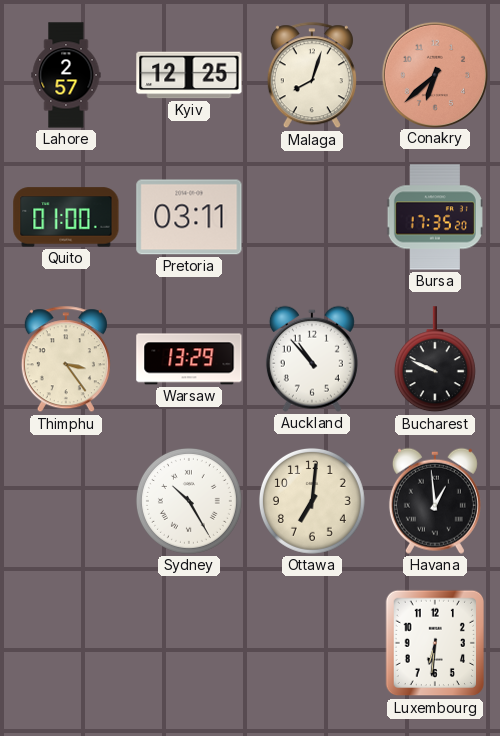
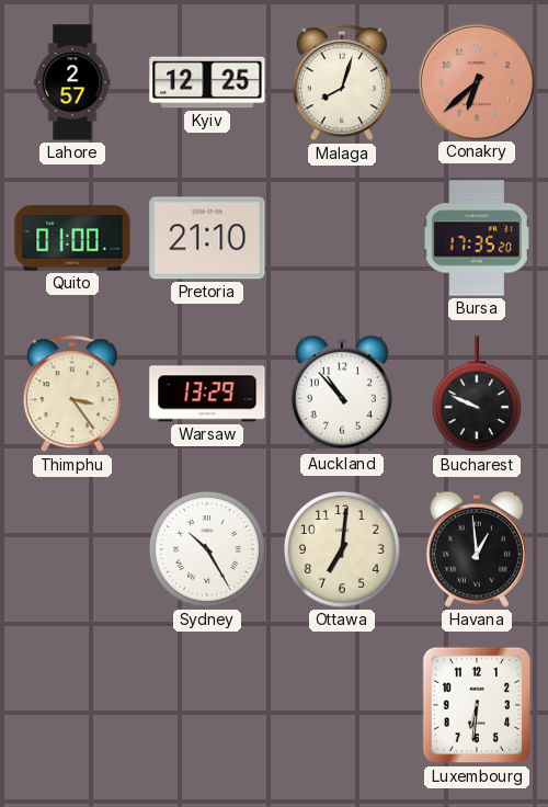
Pretoria: 03:11 -> 21:10
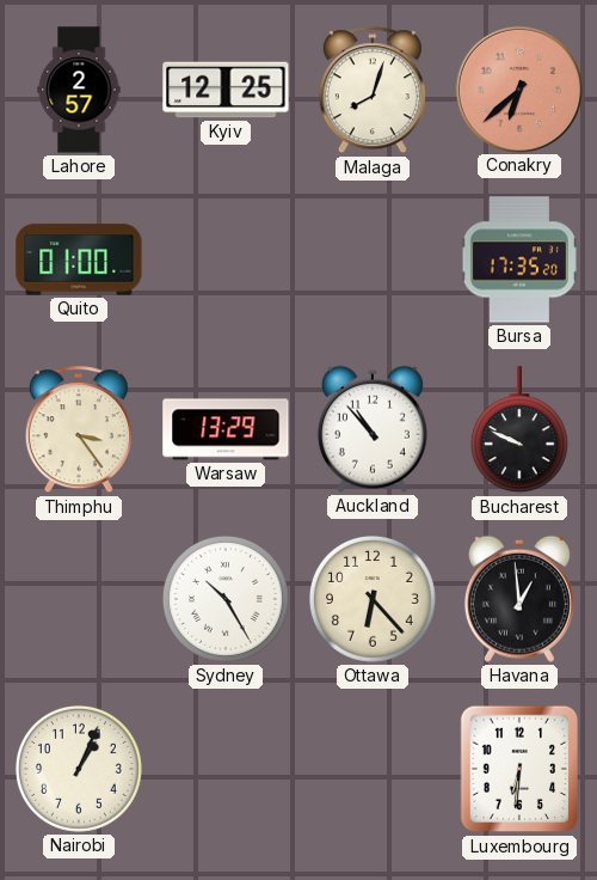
Pretoria: 21:10 -> none
Ottawa: 7:01 -> 6:23
Nairobi: none -> 1:04
